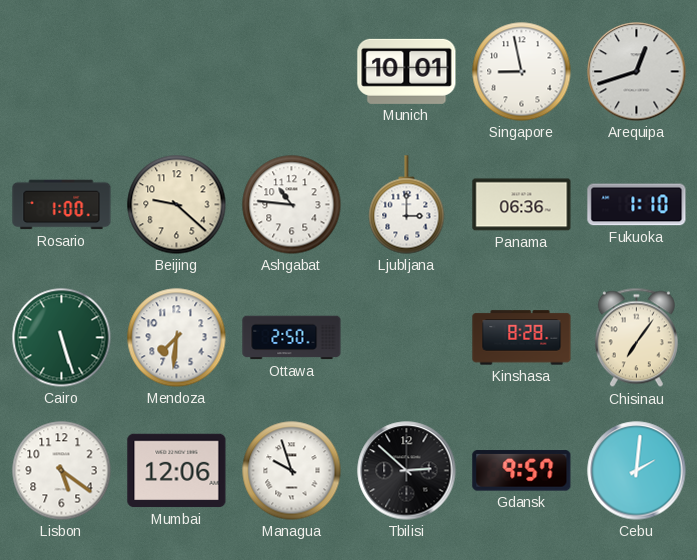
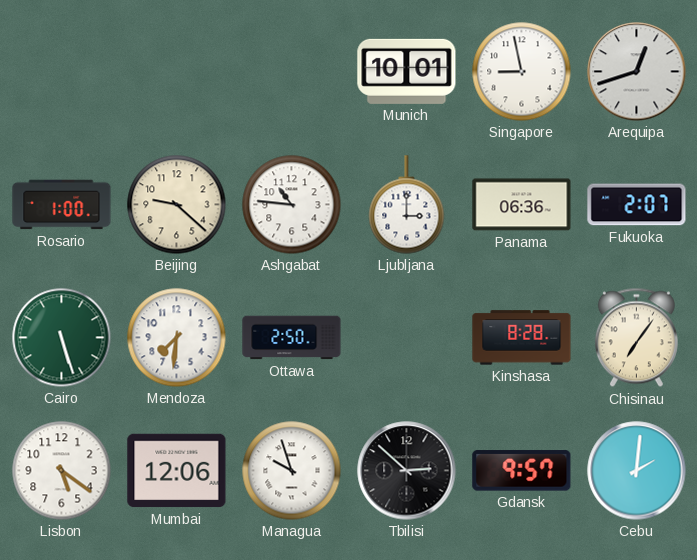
Fukuoka: 1:10 -> 2:07
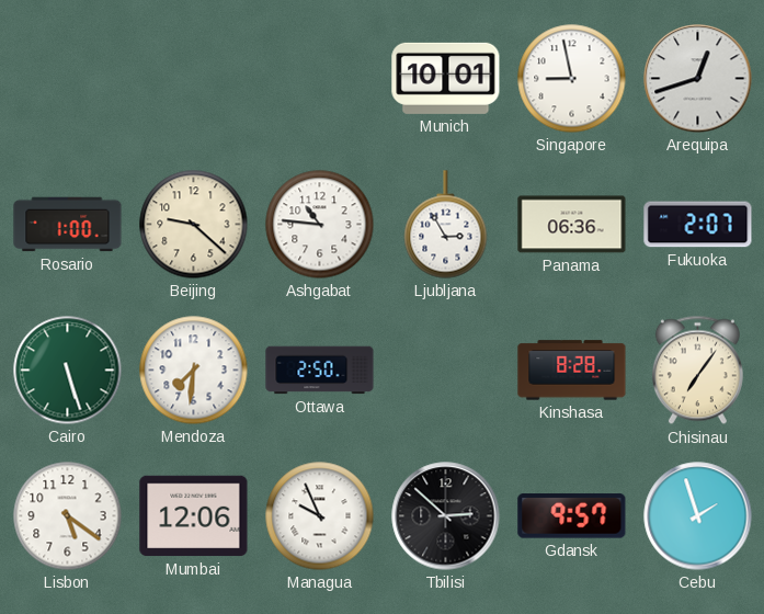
Ljubljana: 3:00 -> 2:55
Managua: 9:57 -> 9:56
Cebu: 2:01 -> 1:57
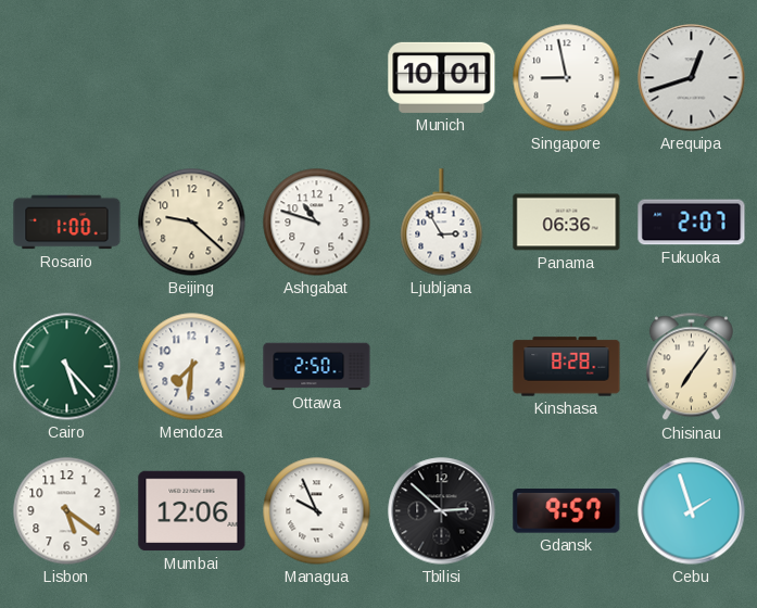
Ashgabat: 10:46 -> 10:48
Cairo: 5:27 -> 5:23
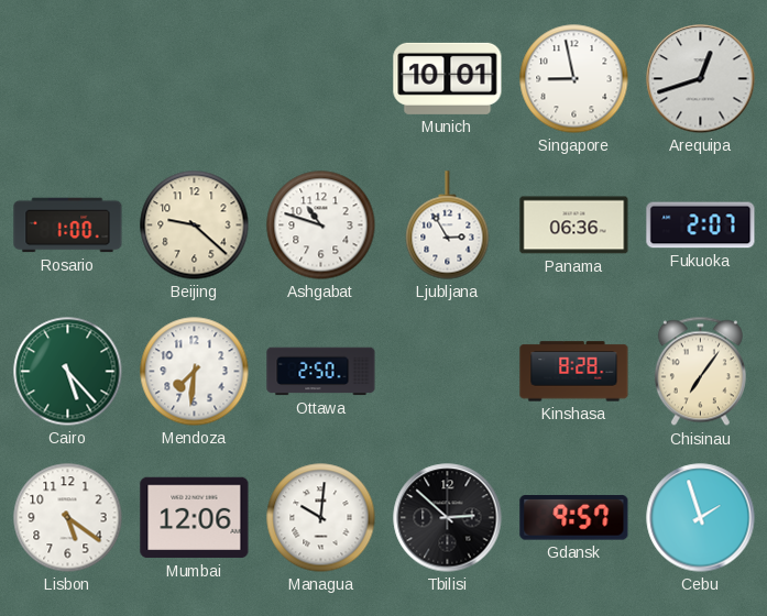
Managua: 9:56 -> 10:01
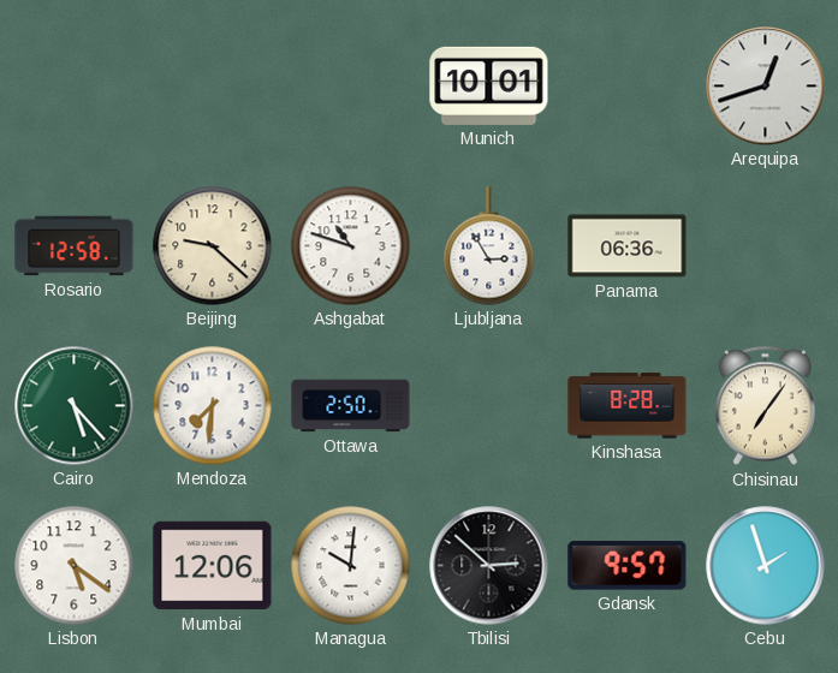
Singapore: 8:58 -> none
Rosario: 1:00 -> 12:58
Fukuoka: 2:07 -> none
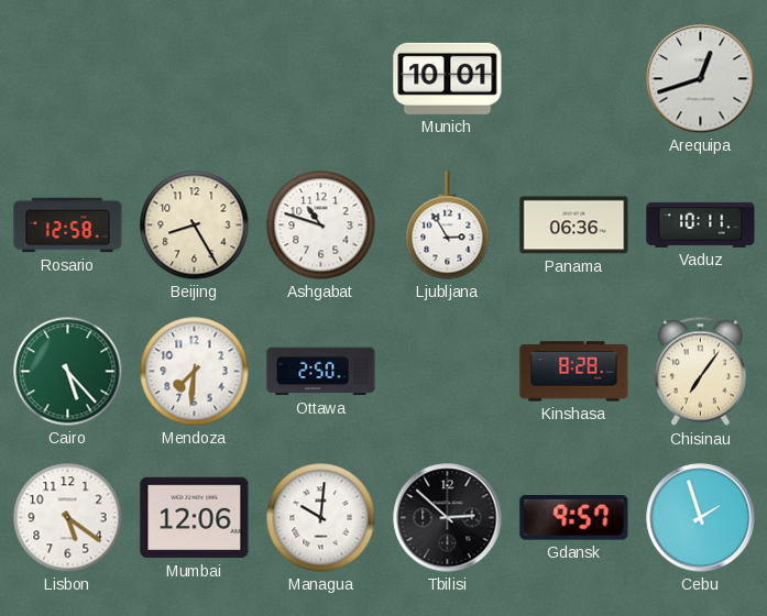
Beijing: 9:22 -> 8:25
Vaduz: none -> 10:11
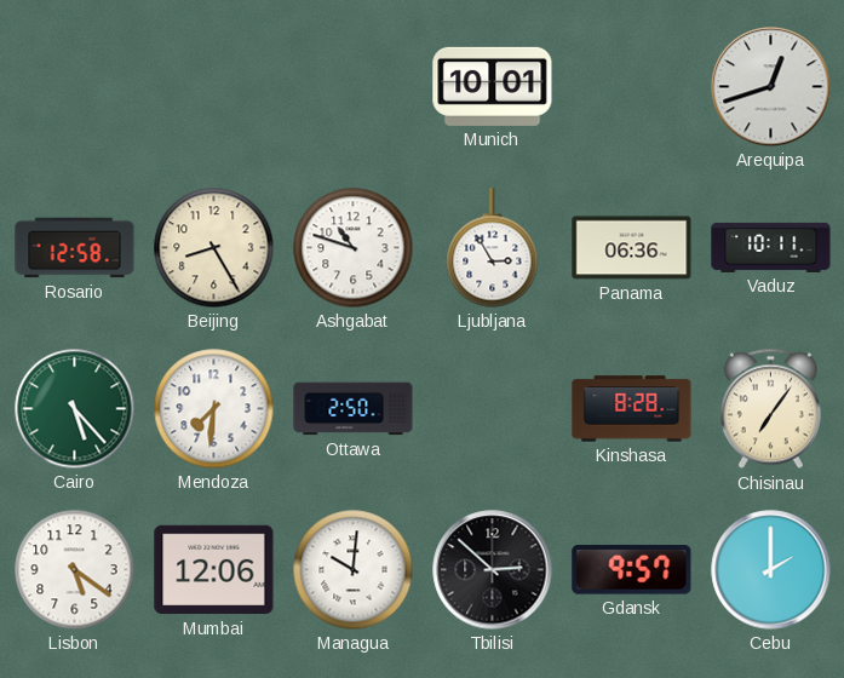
Cebu: 1:57 -> 2:00
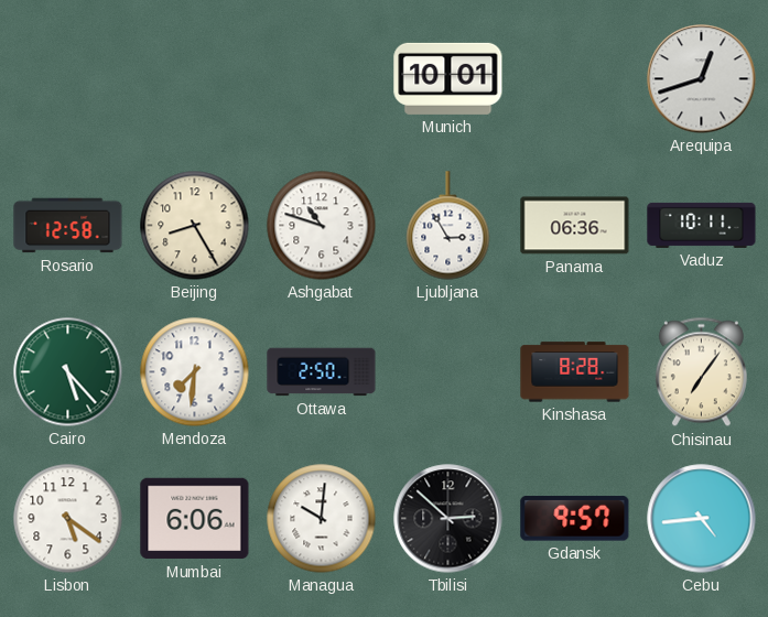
Mumbai: 12:06 -> 6:06
Cebu: 2:00 -> 4:44
